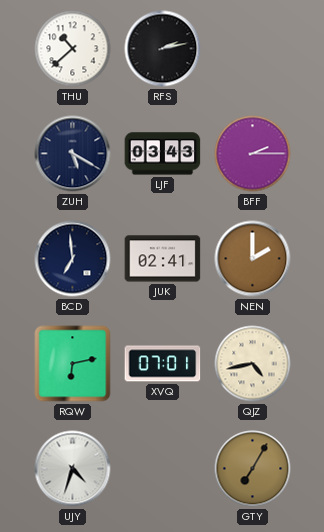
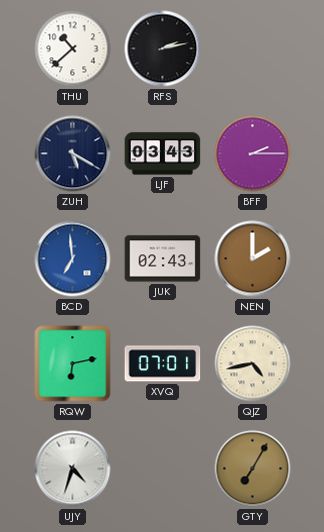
BCD dial: navy -> blue
JUK: 02:41 -> 02:43
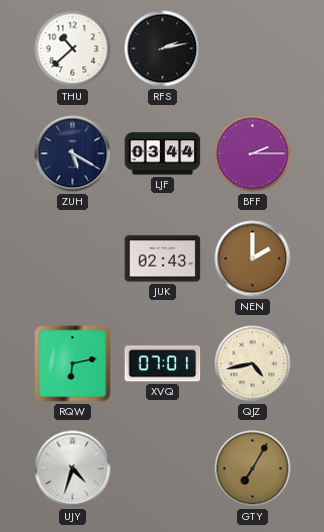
LJF: 03:43 -> 03:44
BCD: 6:59 -> none
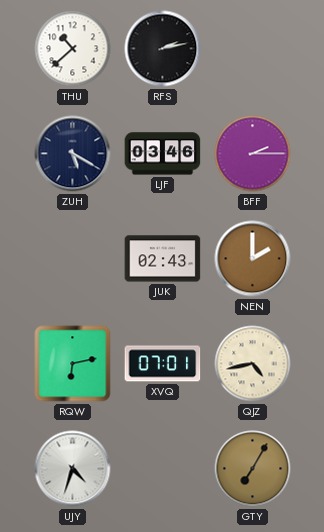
LJF: 03:44 -> 03:46
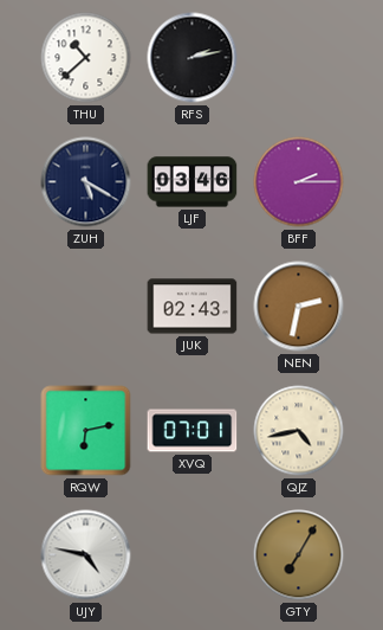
NEN: 2:00 -> 2:32
UJY: 4:33 -> 4:47
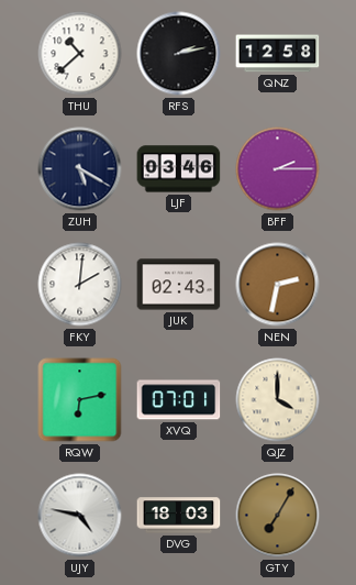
QNZ: none -> 12:58
FKY: none -> 2:01
QJZ: 4:43 -> 4:00
DVG: none -> 18:03
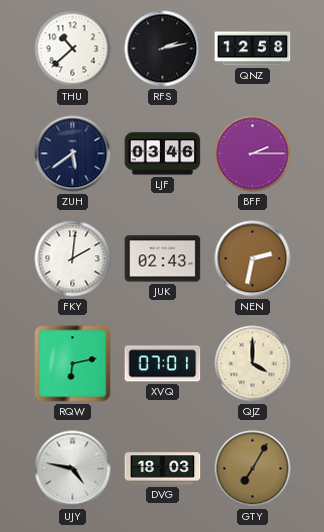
ZUH: 5:20 -> 5:39
